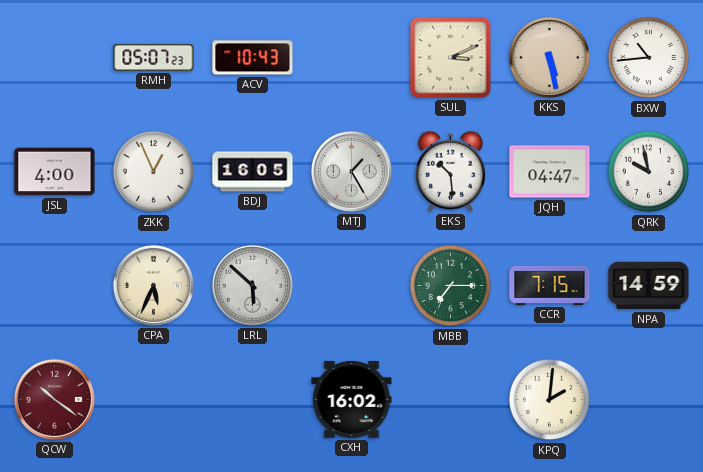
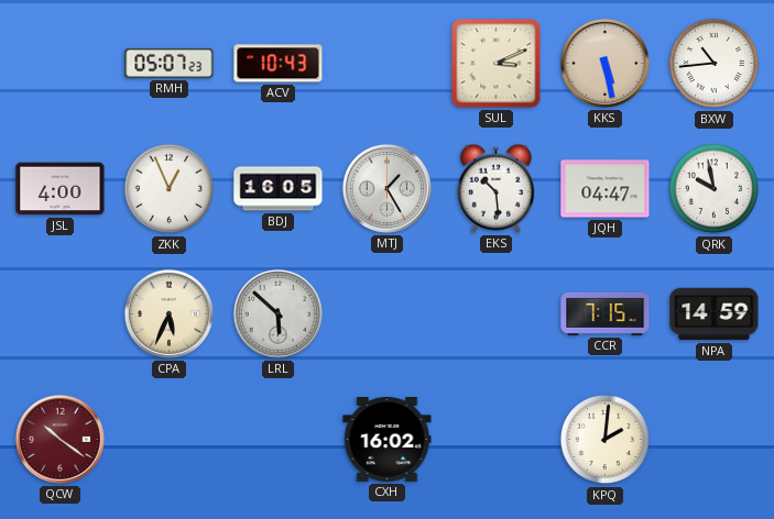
MBB: 7:15 -> none
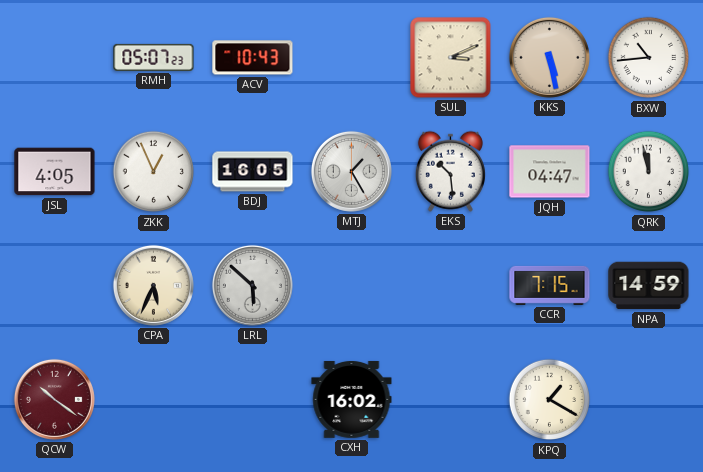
JSL: 4:00 -> 4:05
QRK: 9:58 -> 11:58
KPQ: 2:01 -> 1:20
